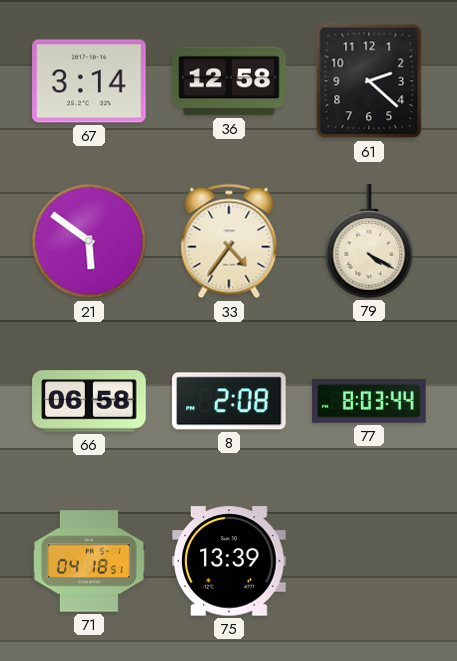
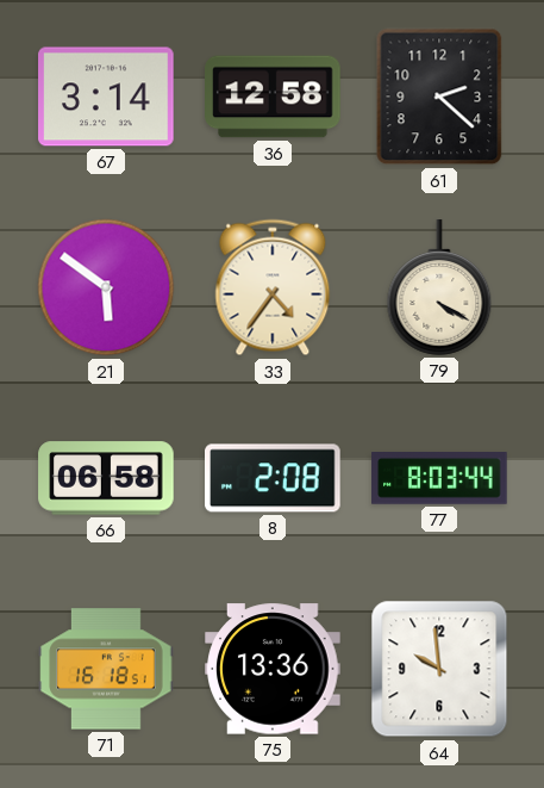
71: 04:18 -> 16:18
75: 13:39 -> 13:36
64: none -> 9:59
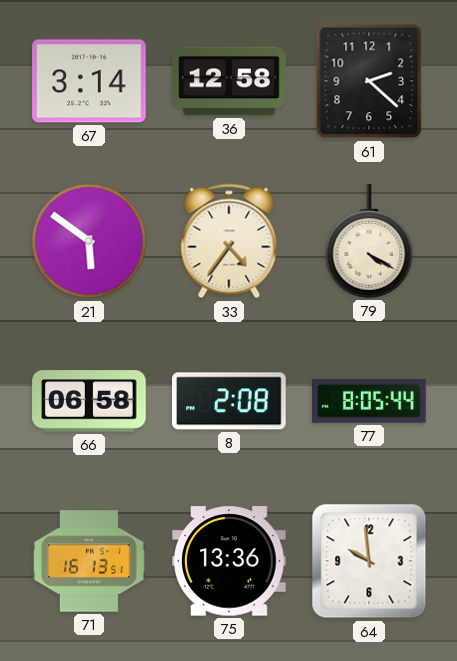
77: 8:03 -> 8:05
71: 16:18 -> 16:13
